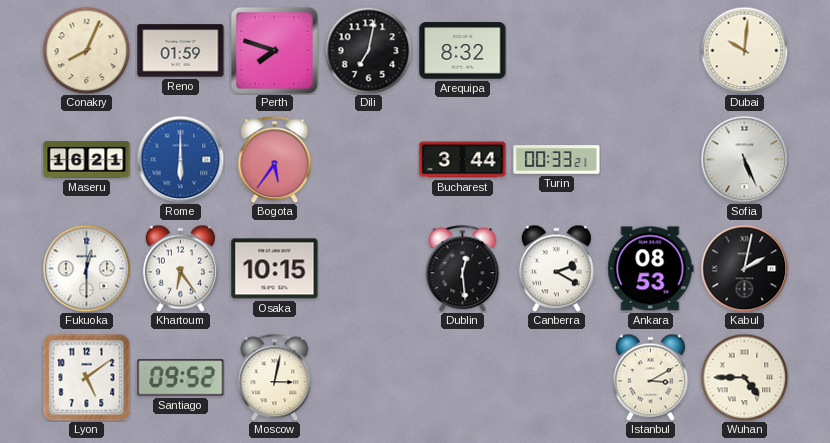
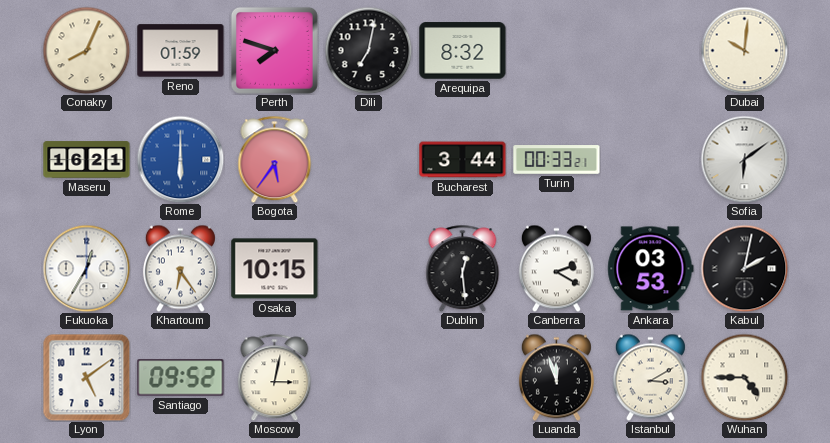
Sofia: 5:26 -> 6:09
Fukuoka: 12:30 -> 12:35
Ankara: 08:53 -> 03:53
Luanda: none -> 11:57
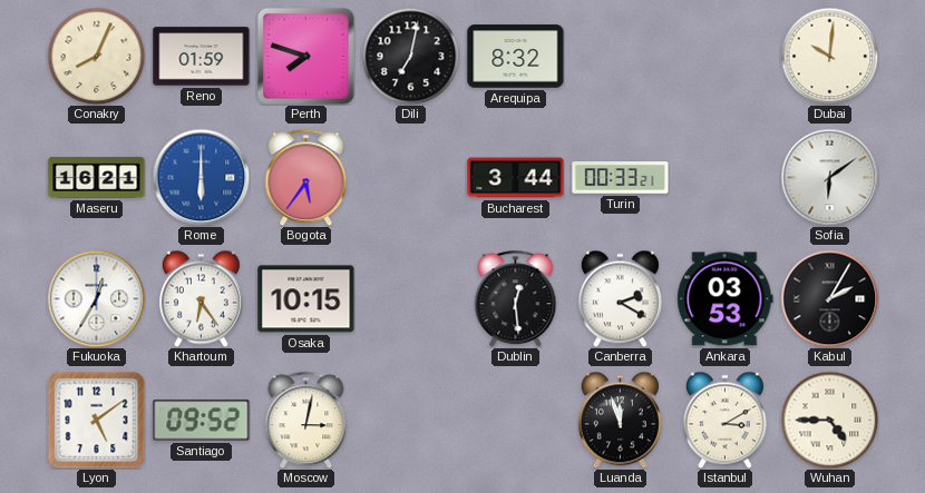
Kabul: 2:02 -> 2:05
